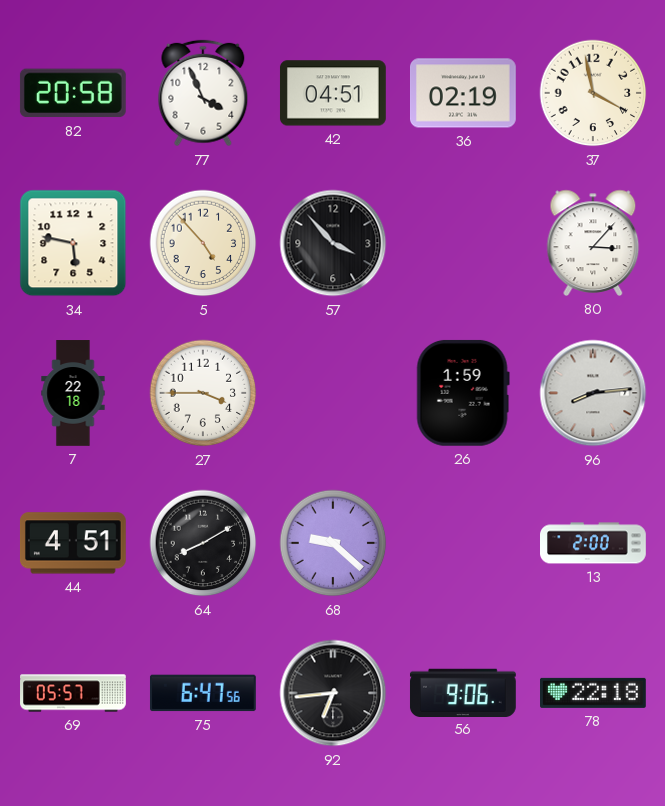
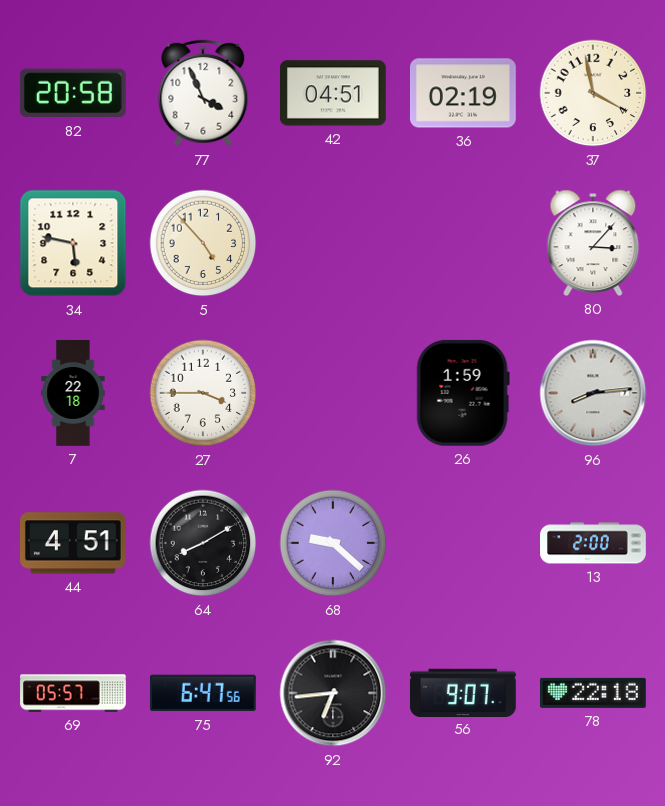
57: 3:53 -> none
56: 9:06 -> 9:07
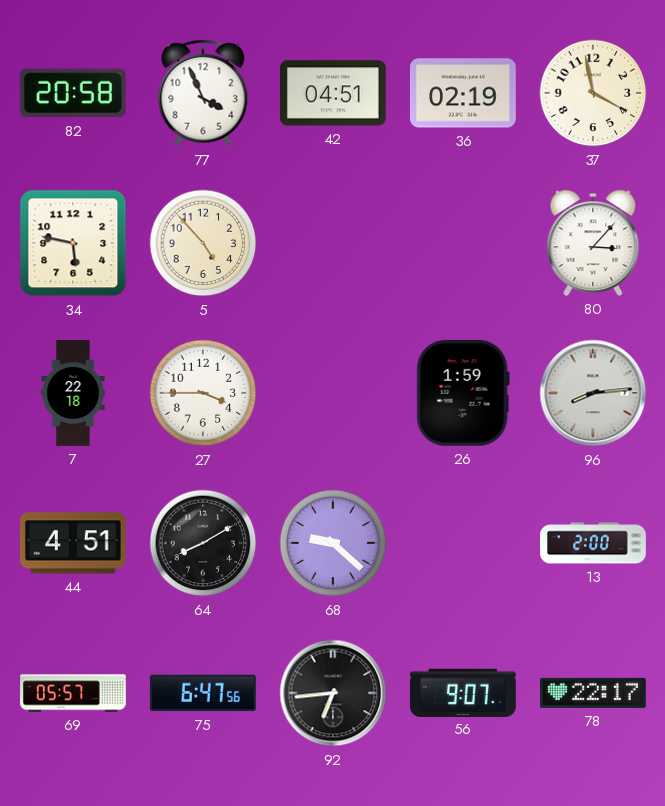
78: 22:18 -> 22:17
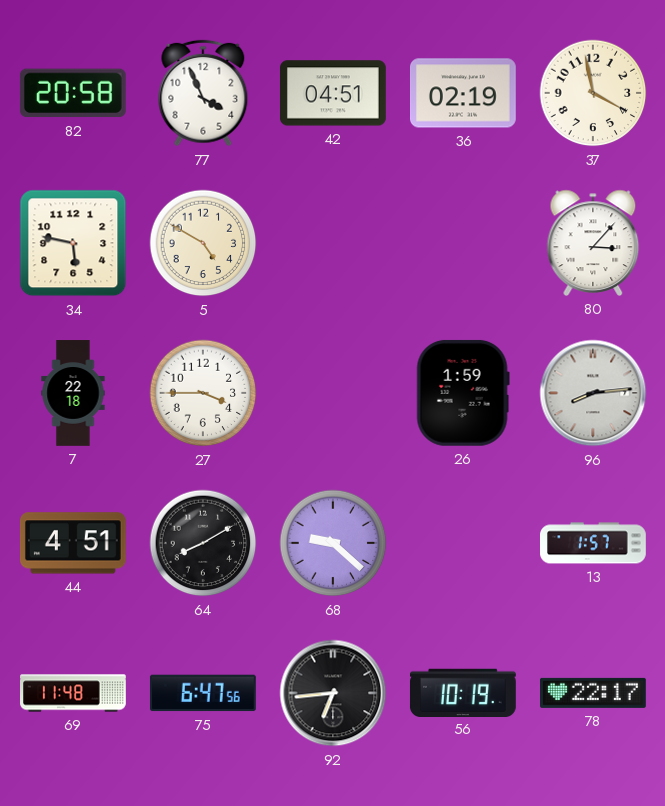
5: 4:53 -> 4:50
13: 2:00 -> 1:57
69: 05:57 -> 11:48
56: 9:07 -> 10:19
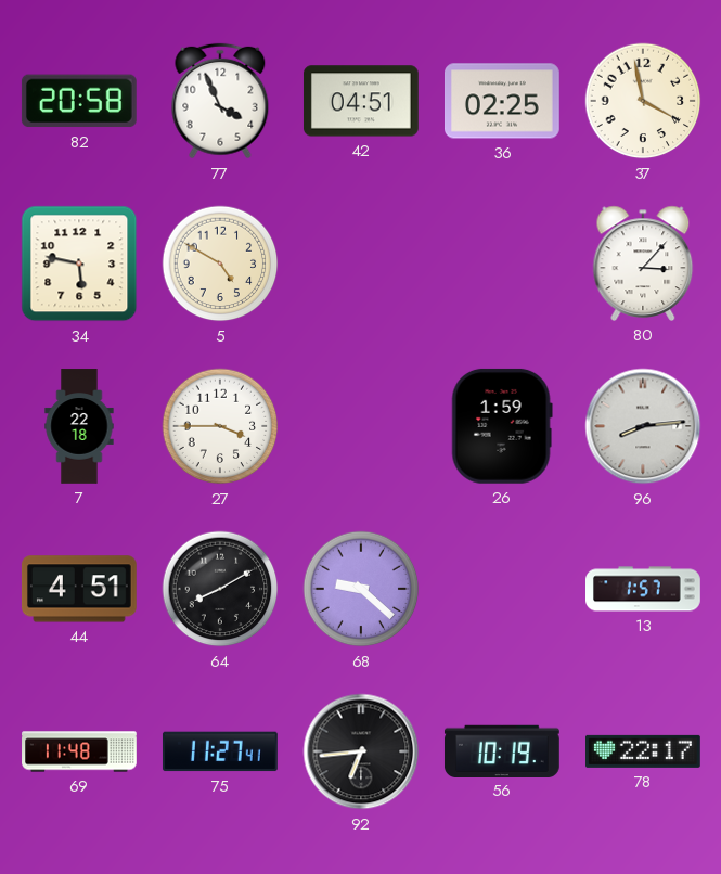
36: 02:19 -> 02:25
75: 6:47 -> 11:27
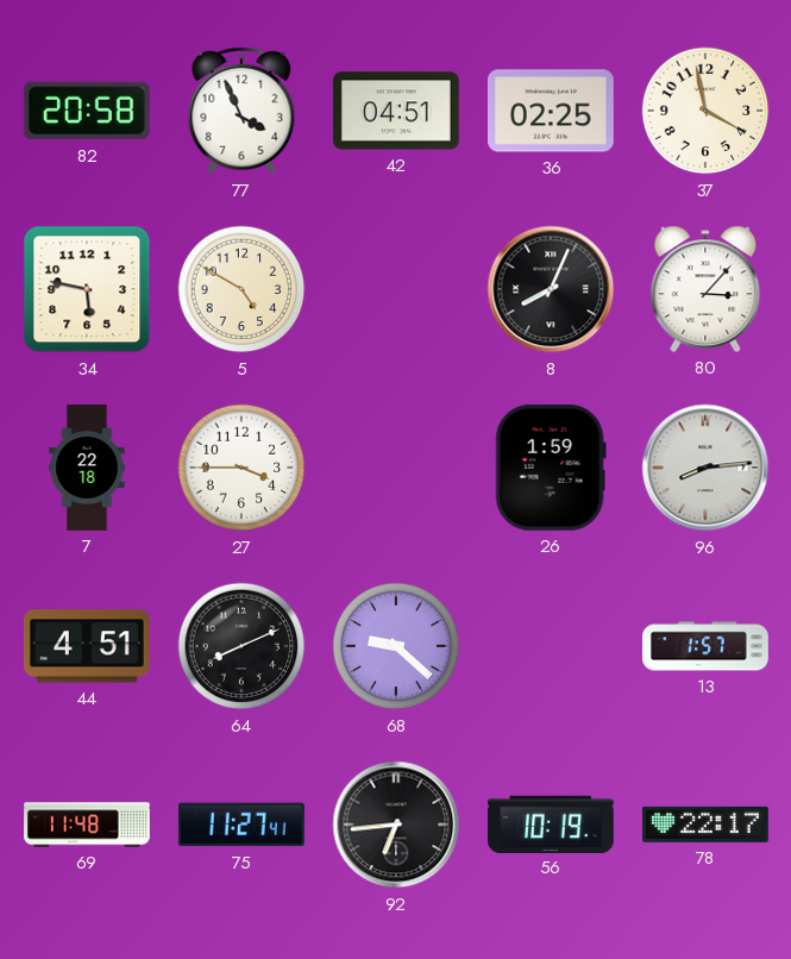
8: none -> 8:04
64: 8:10 -> 8:11
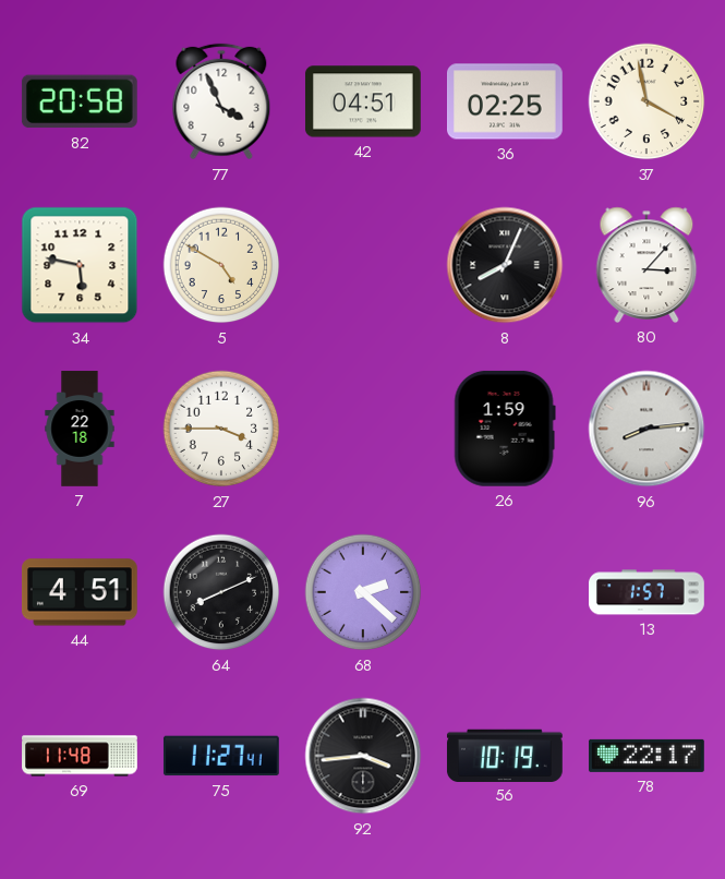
68: 9:22 -> 2:22
92: 6:44 -> 3:44
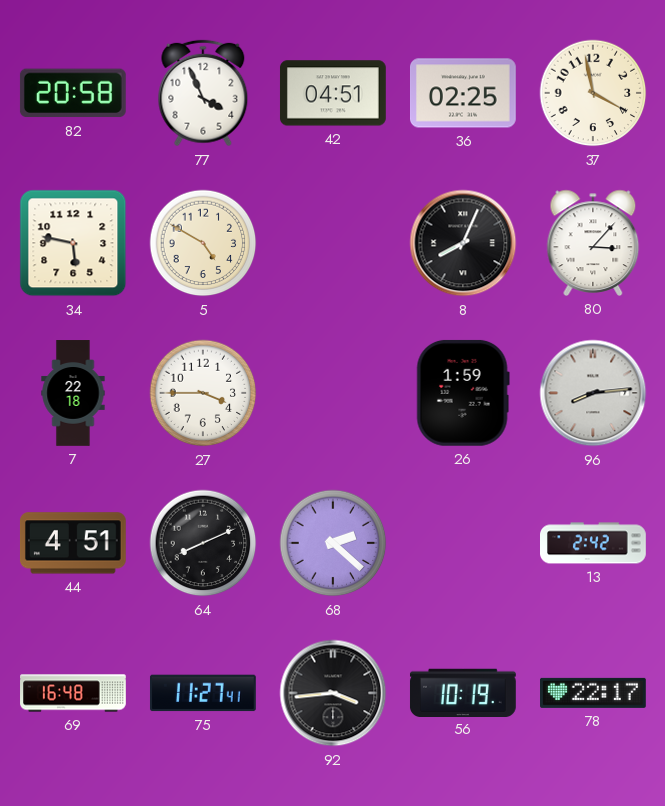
13: 1:57 -> 2:42
69: 11:48 -> 16:48
